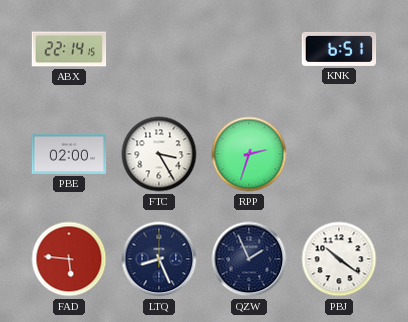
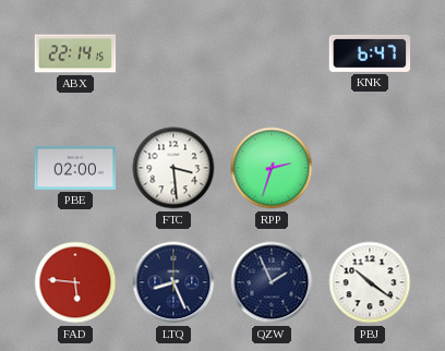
KNK: 6:51 -> 6:47
FTC: 3:25 -> 3:29
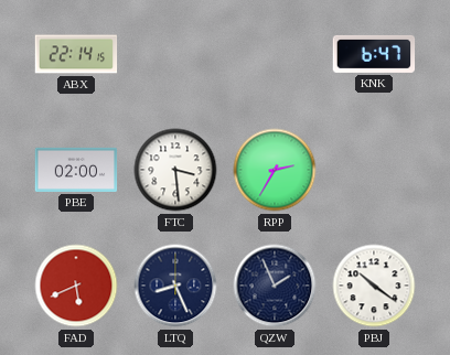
RPP: 2:33 -> 2:35
FAD: 5:46 -> 5:41
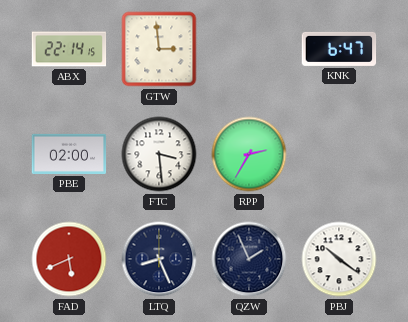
GTW: none -> 2:59
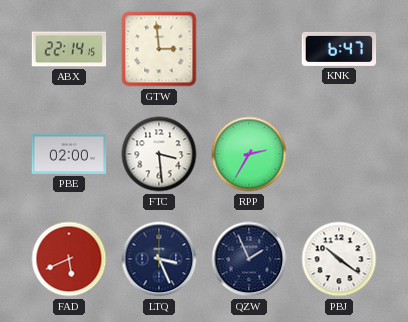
LTQ: 8:26 -> 3:26
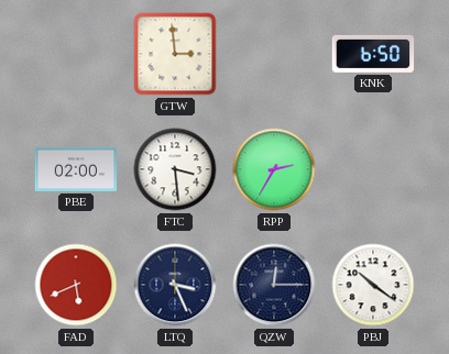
ABX: 22:14 -> none
KNK: 6:47 -> 6:50
QZW: 1:56 -> 12:15
